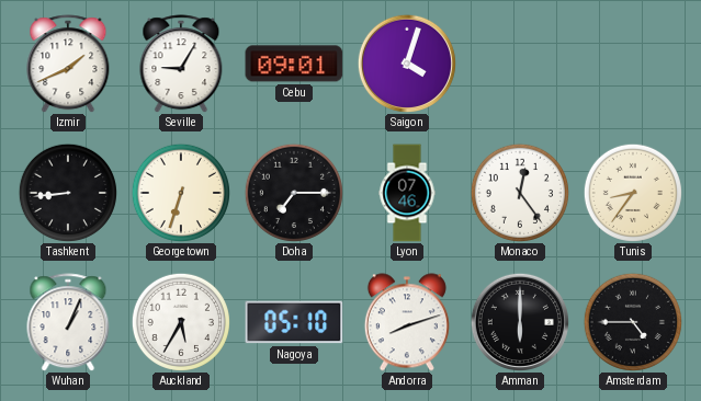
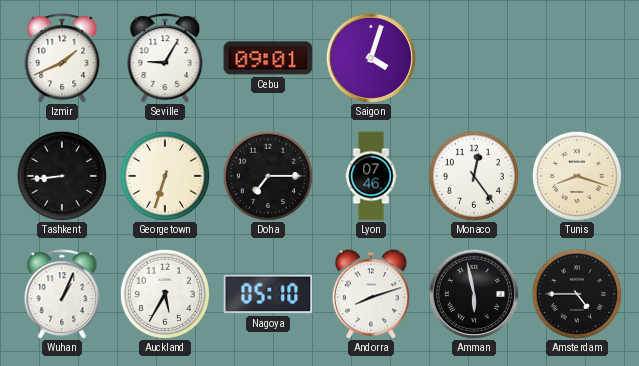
Tunis: 8:36 -> 8:18
Amman: 6:00 -> 5:58
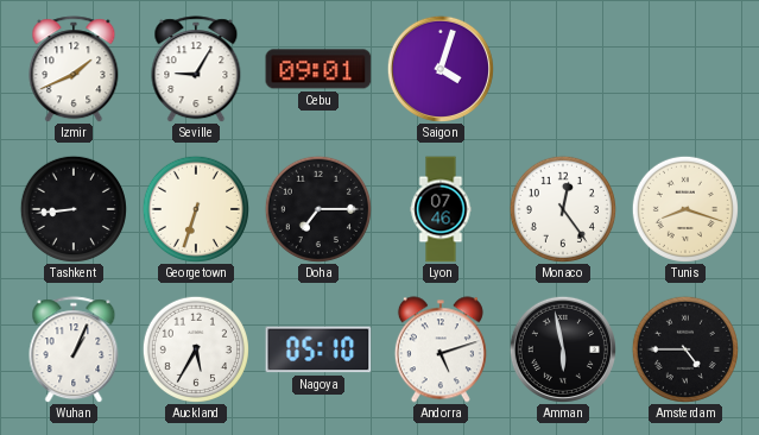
Andorra: 8:12 -> 5:12
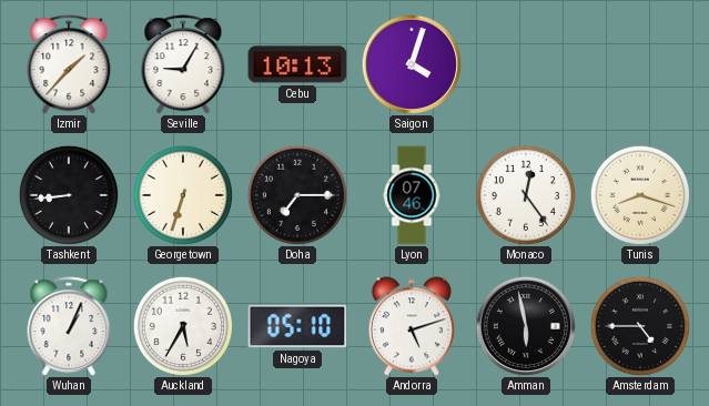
Izmir: 1:41 -> 1:37
Cebu: 09:01 -> 10:13
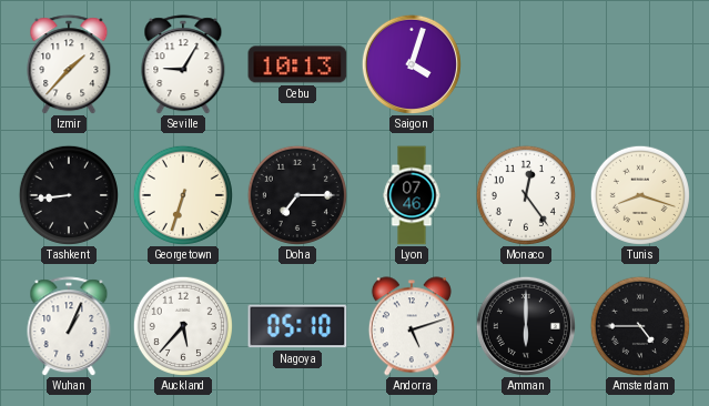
Auckland: 5:35 -> 5:37
Amman: 5:58 -> 6:00
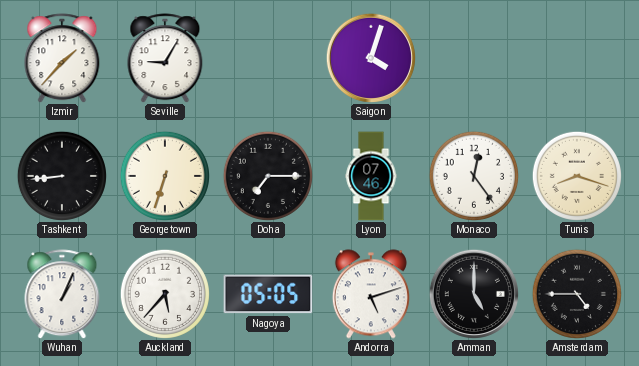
Cebu: 10:13 -> none
Nagoya: 05:10 -> 05:05
Amman: 6:00 -> 5:00
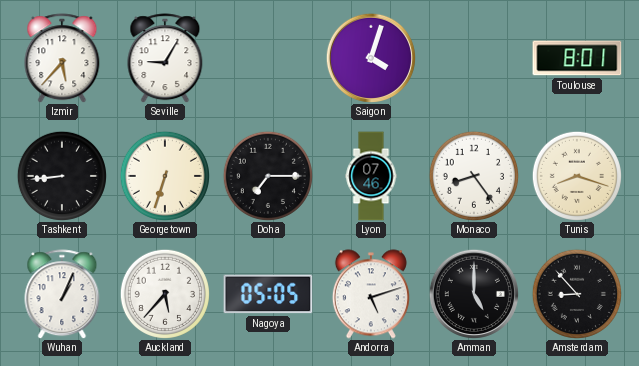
Izmir: 1:37 -> 5:37
Toulouse: none -> 8:01
Monaco: 12:24 -> 8:24
Amsterdam: 4:45 -> 8:53
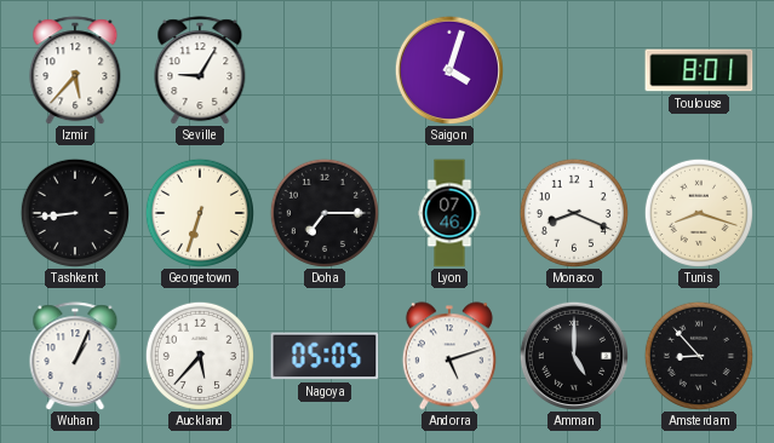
Monaco: 8:24 -> 8:19
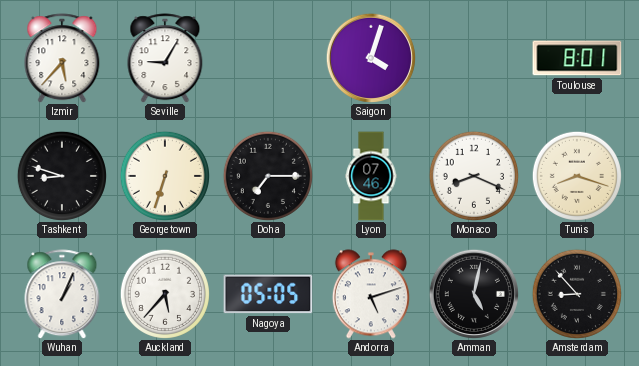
Tashkent: 8:44 -> 8:48
Amman: 5:00 -> 5:02
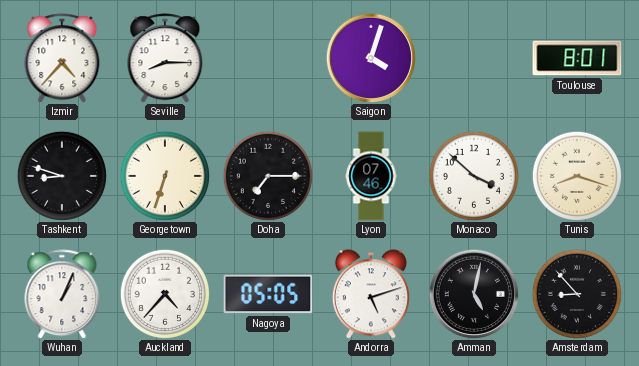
Izmir: 5:37 -> 4:37
Seville: 9:05 -> 8:15
Monaco: 8:19 -> 3:52
Auckland: 5:37 -> 4:37
